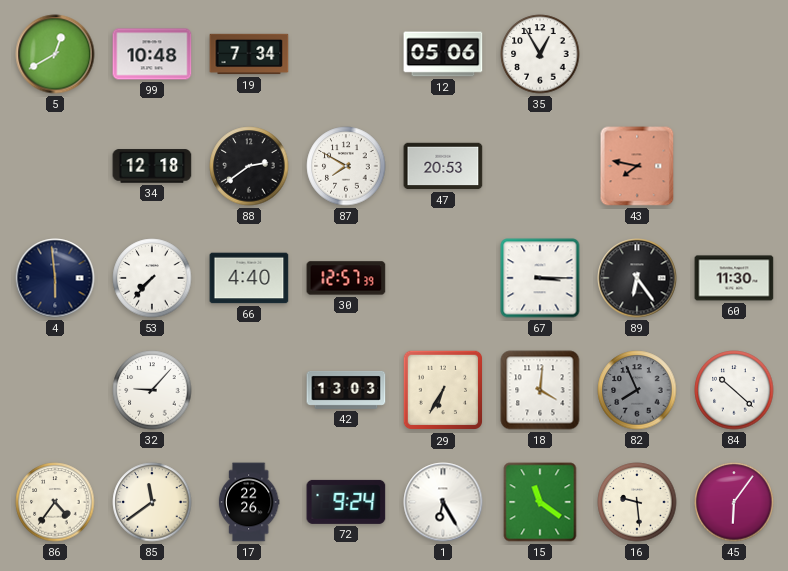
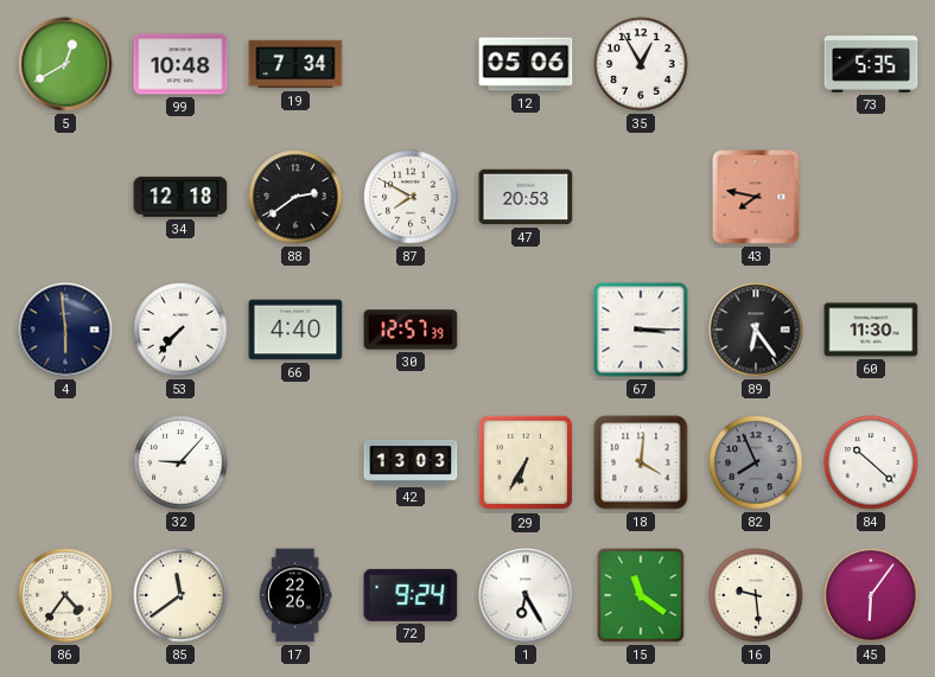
73: none -> 5:35
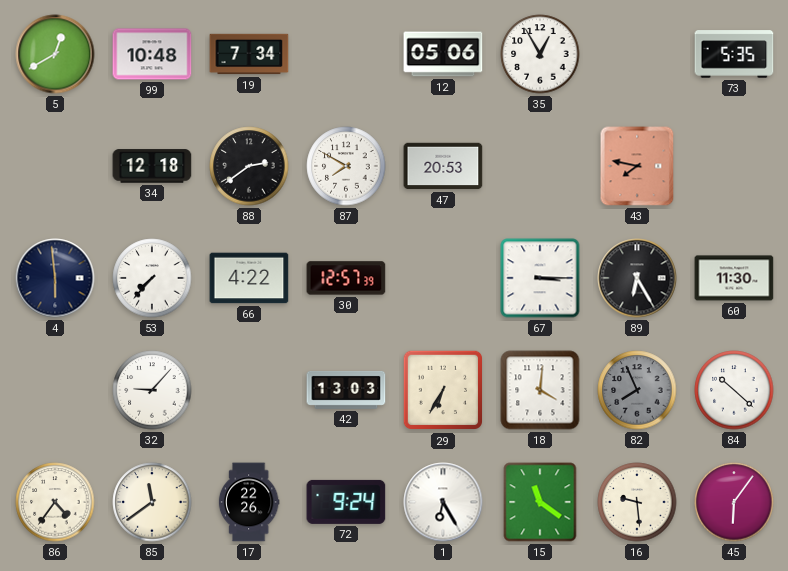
66: 4:40 -> 4:22
89: 6:24 -> 6:25
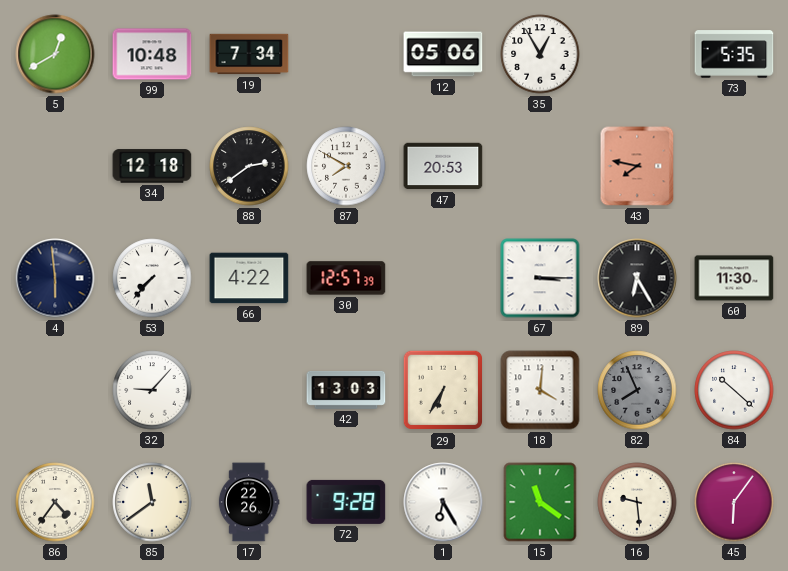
72: 9:24 -> 9:28
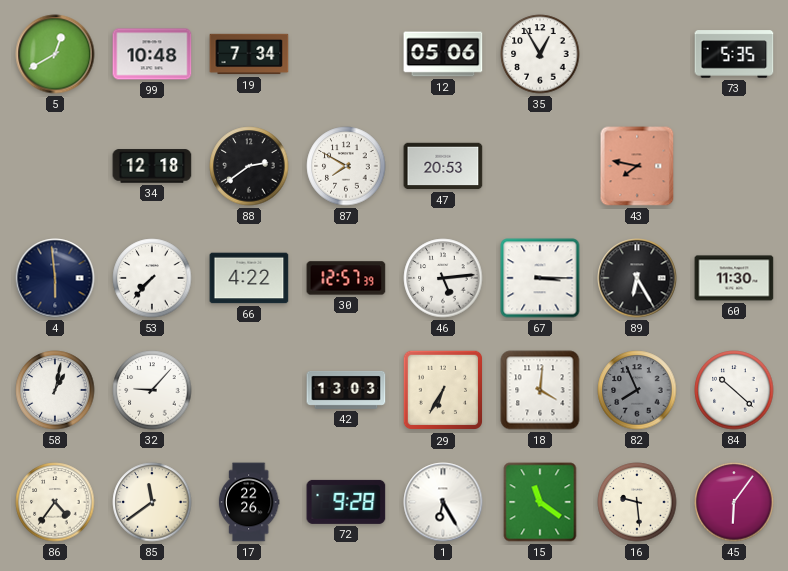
46: none -> 5:14
58: none -> 1:02
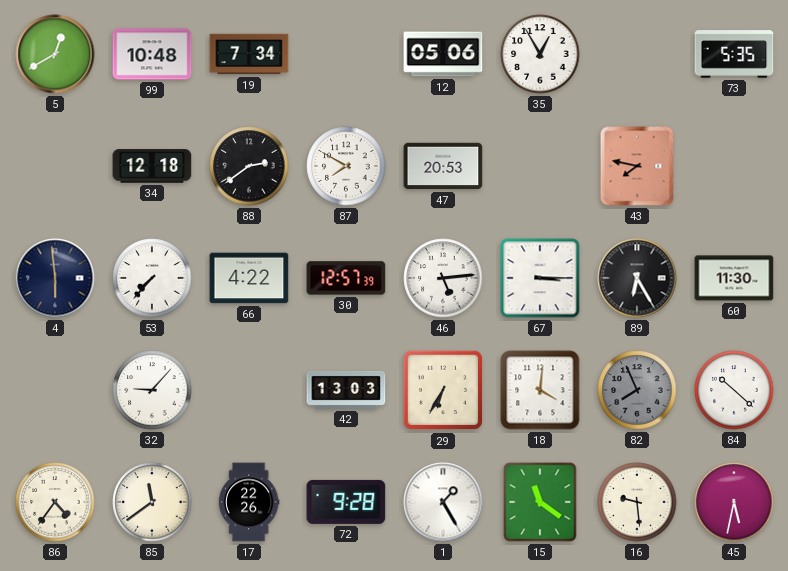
58: 1:02 -> none
1: 6:25 -> 1:25
45: 6:06 -> 5:32
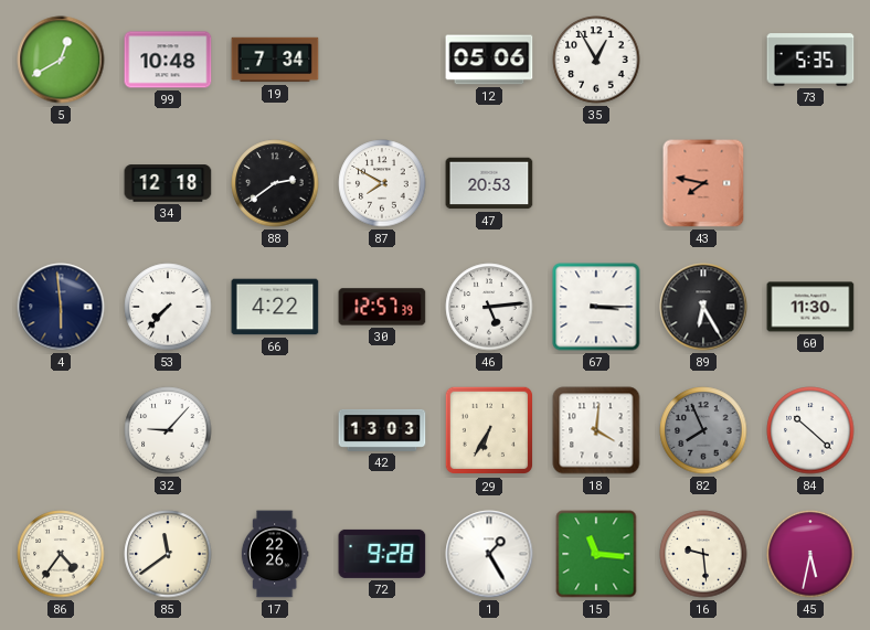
15: 11:21 -> 11:16
